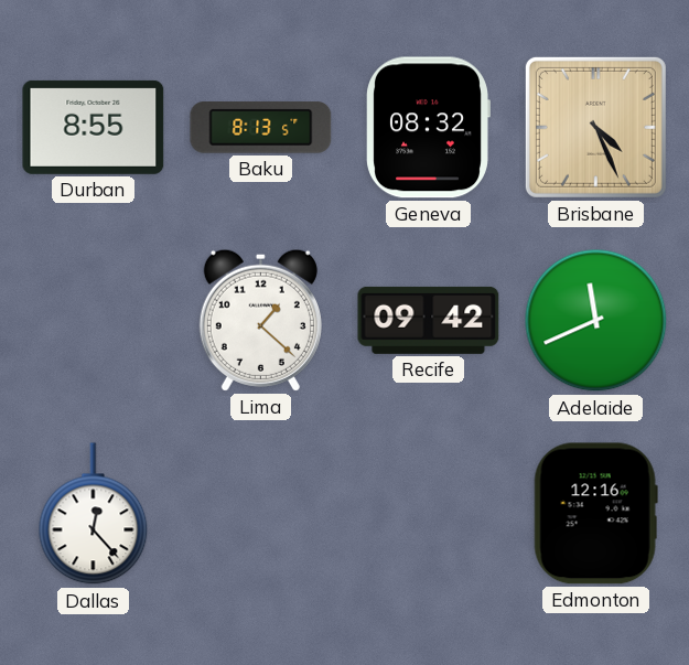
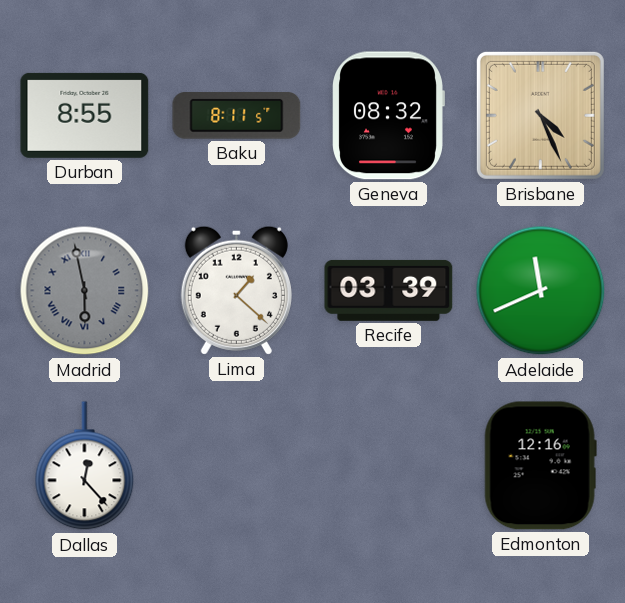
Baku: 8:13 -> 8:11
Madrid: none -> 5:58
Recife: 09:42 -> 03:39
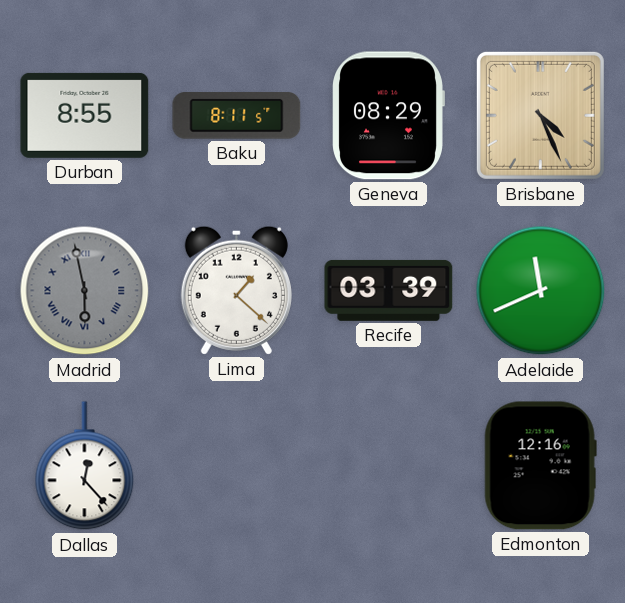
Geneva: 08:32 -> 08:29
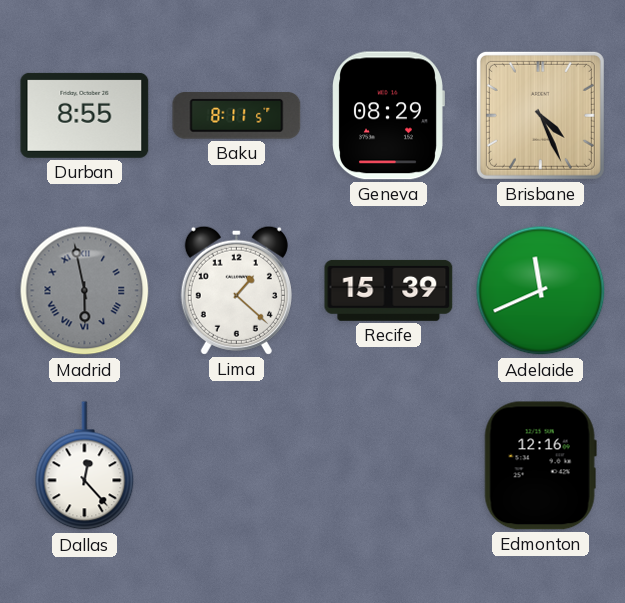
Recife: 03:39 -> 15:39
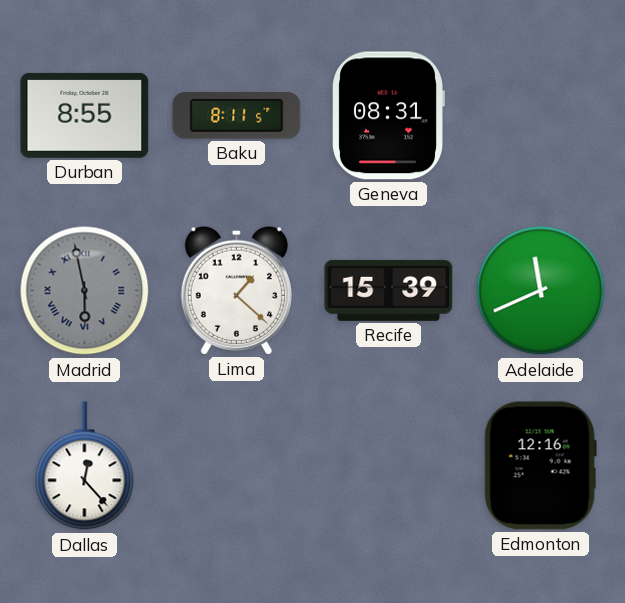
Geneva: 08:29 -> 08:31
Brisbane: 4:26 -> none
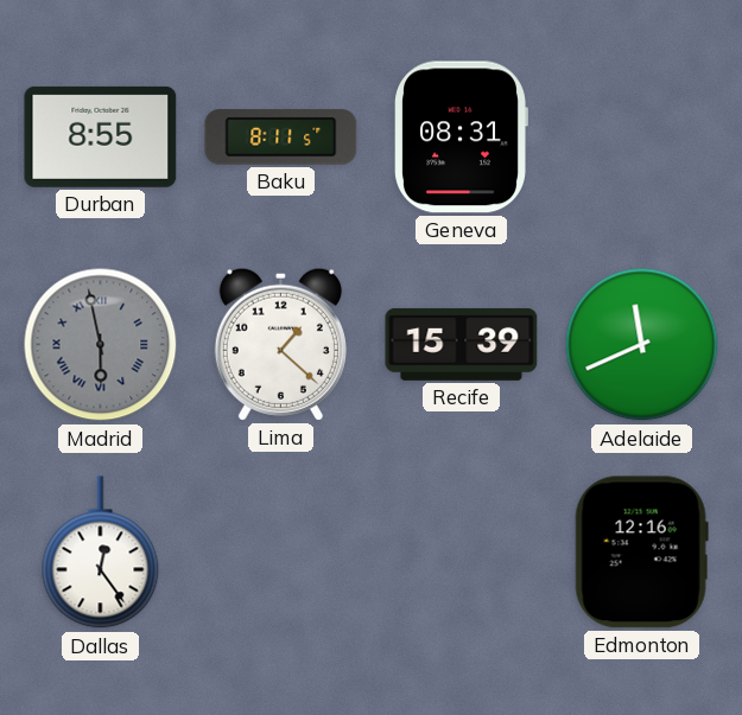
Dallas: 12:23 -> 12:24
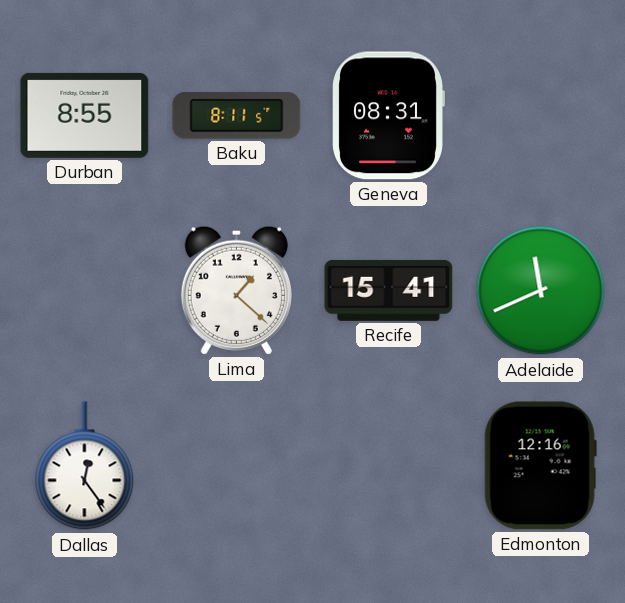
Madrid: 5:58 -> none
Recife: 15:39 -> 15:41
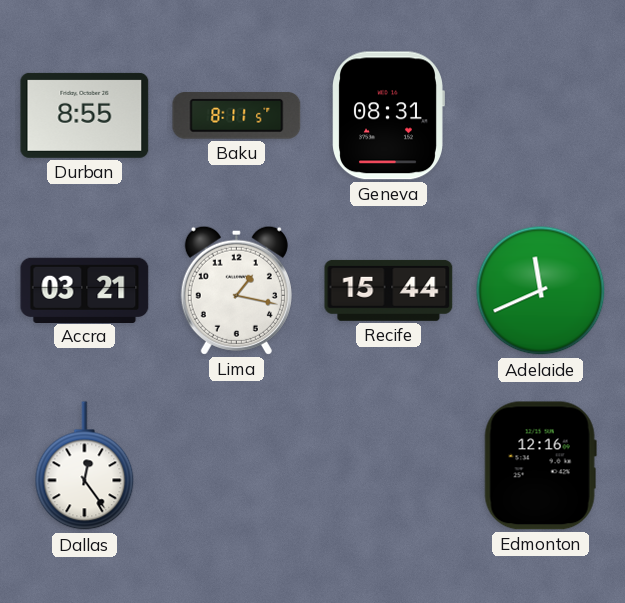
Accra: none -> 03:21
Lima: 1:22 -> 1:17
Recife: 15:41 -> 15:44
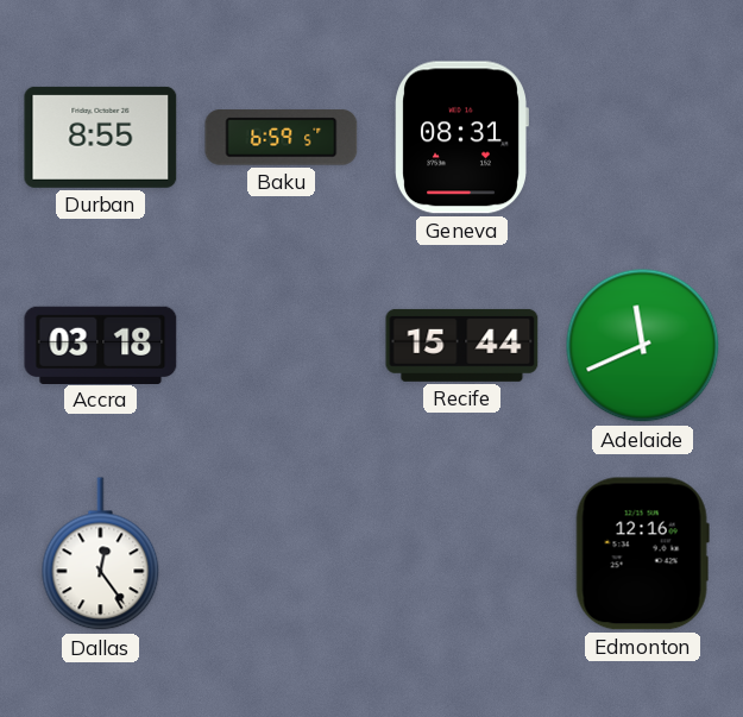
Baku: 8:11 -> 6:59
Accra: 03:21 -> 03:18
Lima: 1:17 -> none
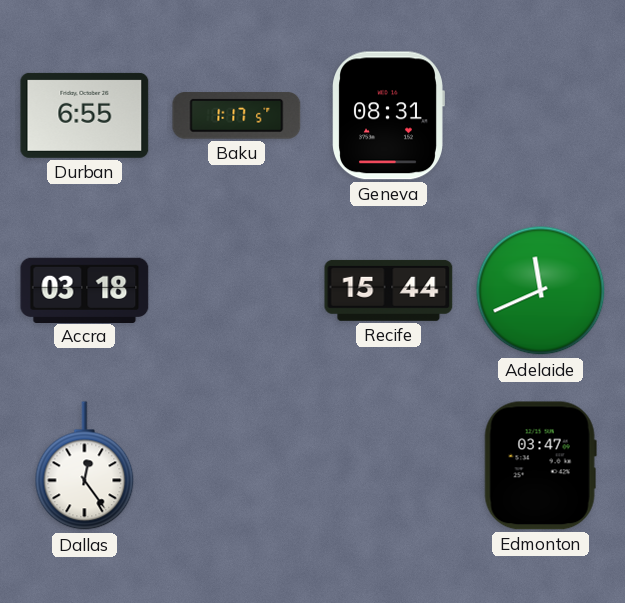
Durban: 8:55 -> 6:55
Baku: 6:59 -> 1:17
Edmonton: 12:16 -> 03:47
